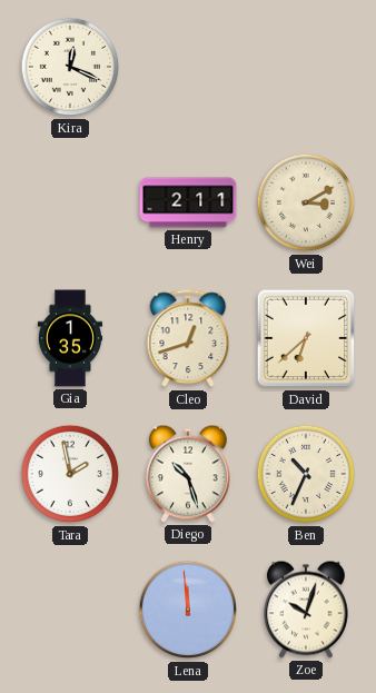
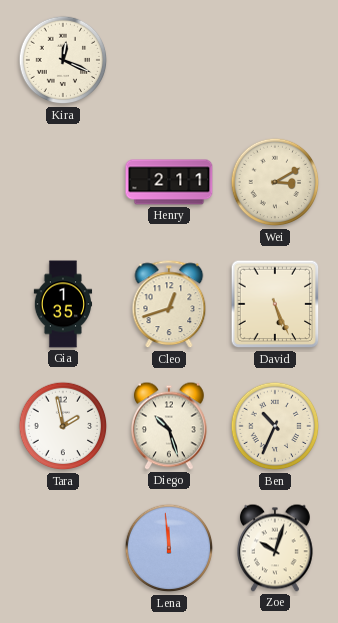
David: 6:38 -> 5:26
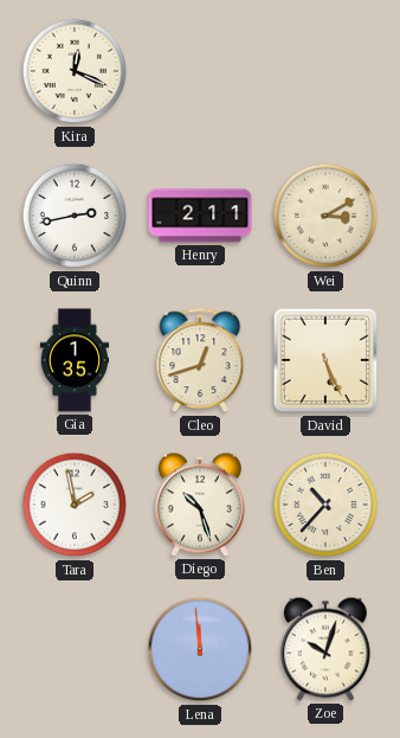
Quinn: none -> 2:43
Ben: 10:34 -> 10:37
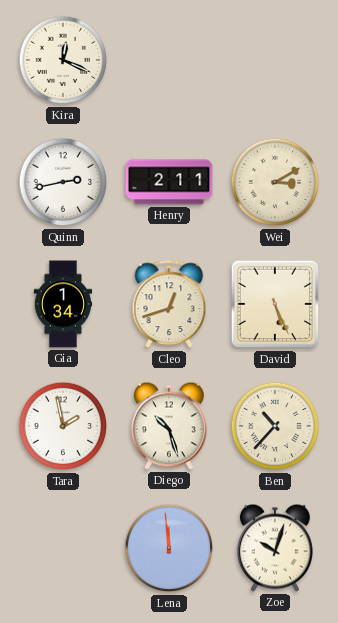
Gia: 1:35 -> 1:34
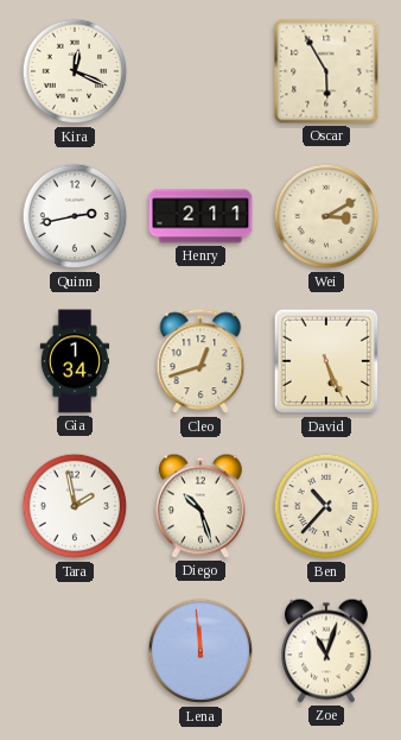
Oscar: none -> 5:55
Zoe: 10:03 -> 11:03
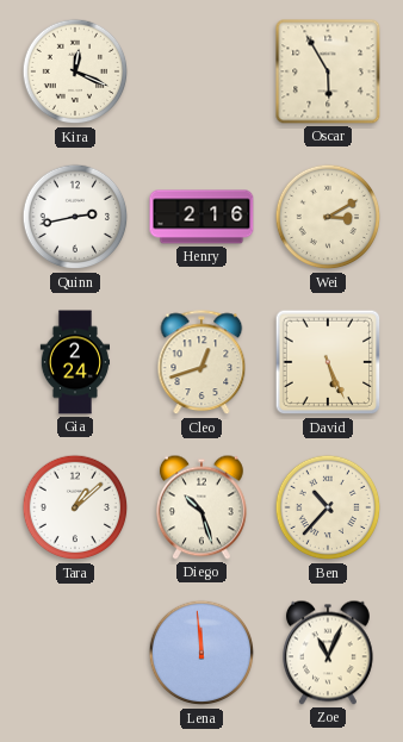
Henry: 2:11 -> 2:16
Gia: 1:34 -> 2:24
Tara: 1:58 -> 1:08
Zoe: 11:03 -> 11:04
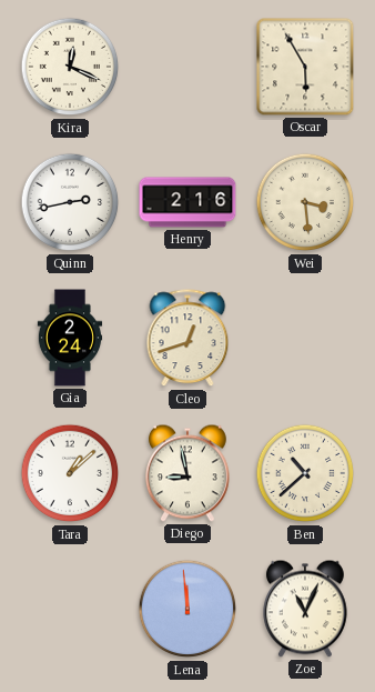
Wei: 3:10 -> 3:29
David: 5:26 -> none
Diego: 10:27 -> 8:58
Ben: 10:37 -> 10:38
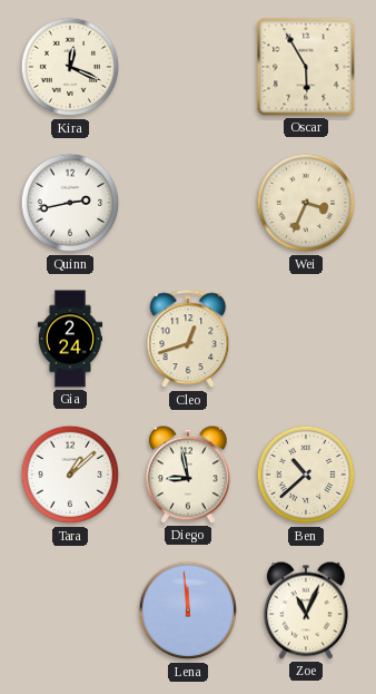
Henry: 2:16 -> none
Wei: 3:29 -> 3:34
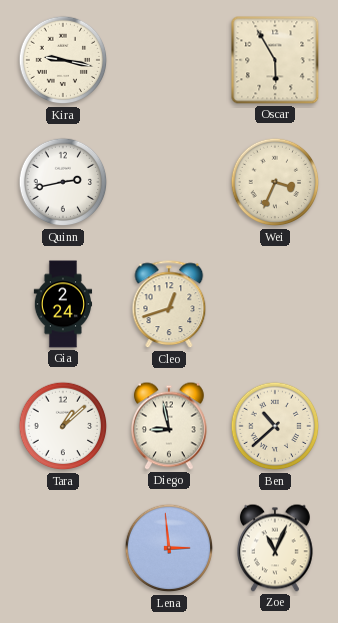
Kira: 12:19 -> 9:17
Lena: 11:59 -> 2:59
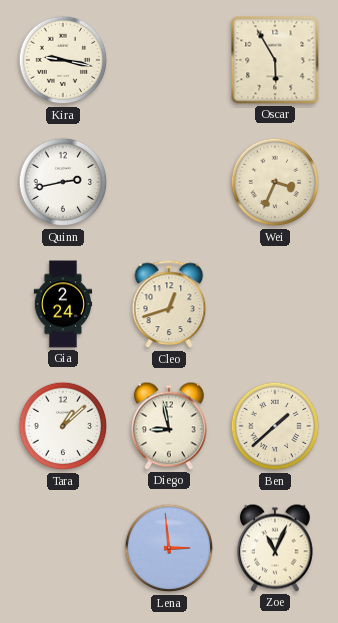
Ben: 10:38 -> 1:38
